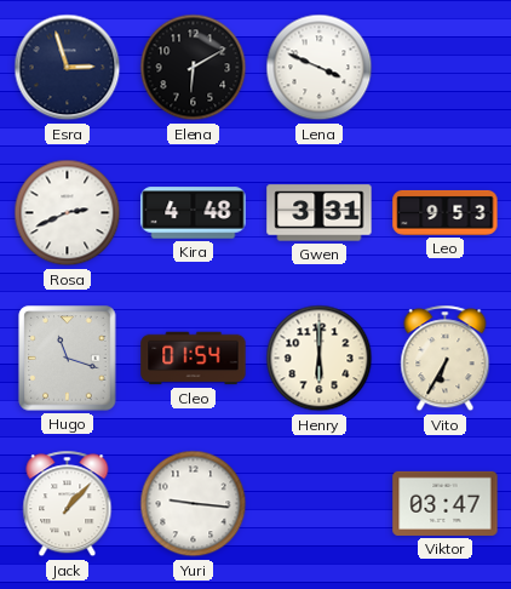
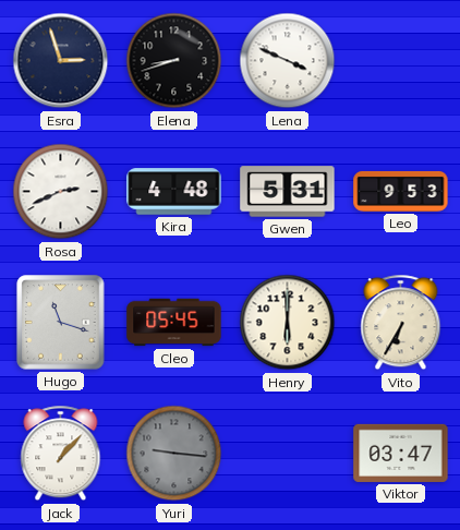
Elena: 6:10 -> 8:42
Gwen: 3:31 -> 5:31
Cleo: 01:54 -> 05:45
Yuri dial: white -> grey
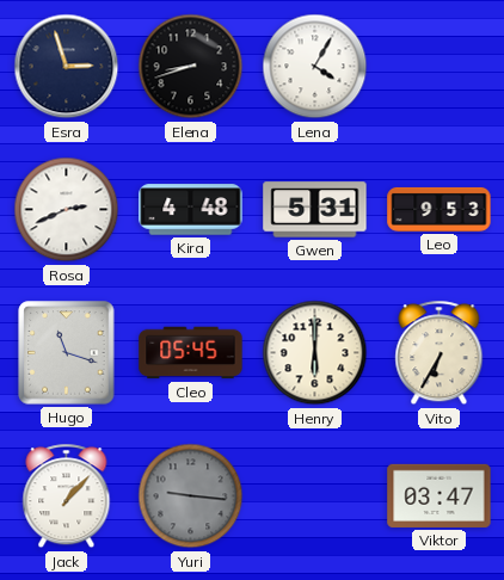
Lena: 3:49 -> 4:05
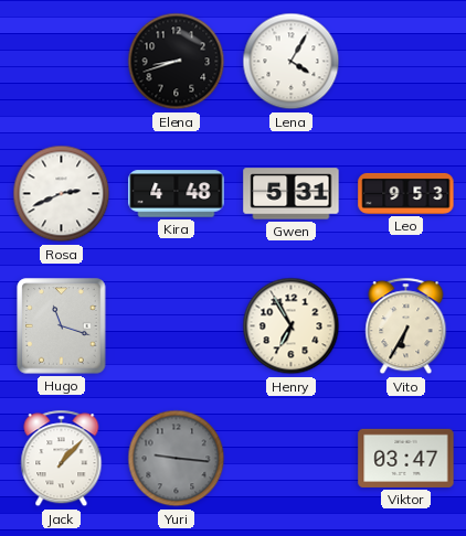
Esra: 2:57 -> none
Cleo: 05:45 -> none
Henry: 6:00 -> 6:55
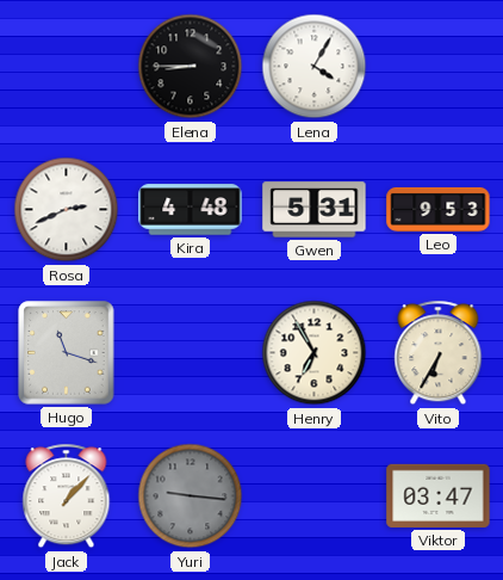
Elena: 8:42 -> 8:45
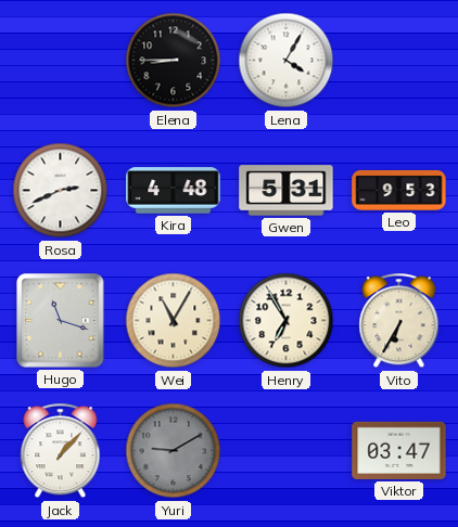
Wei: none -> 11:05
Yuri: 9:16 -> 9:10
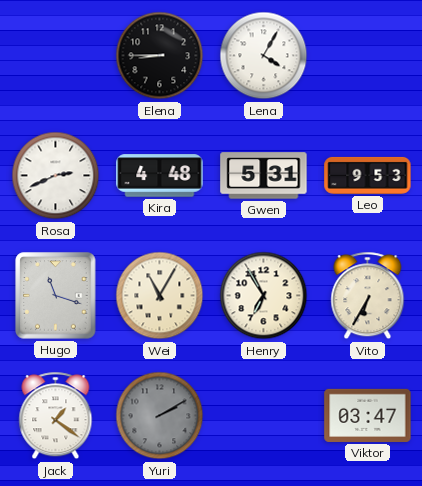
Jack: 1:07 -> 1:21
Yuri: 9:10 -> 2:10
